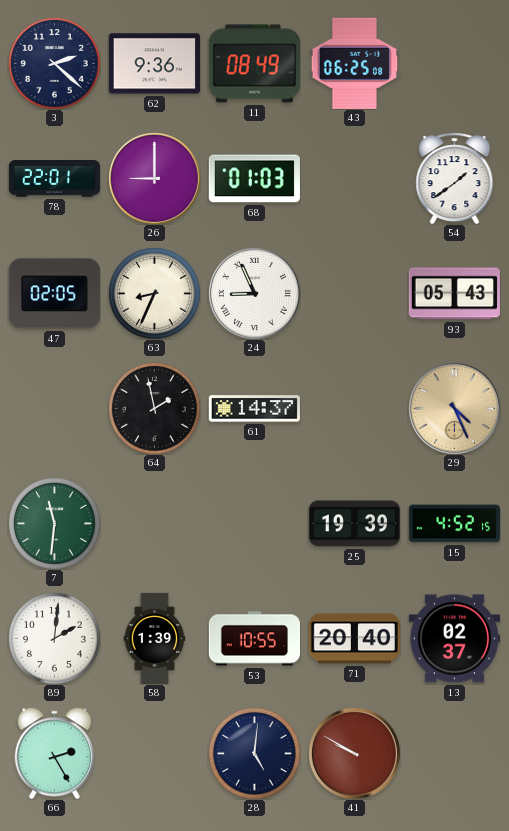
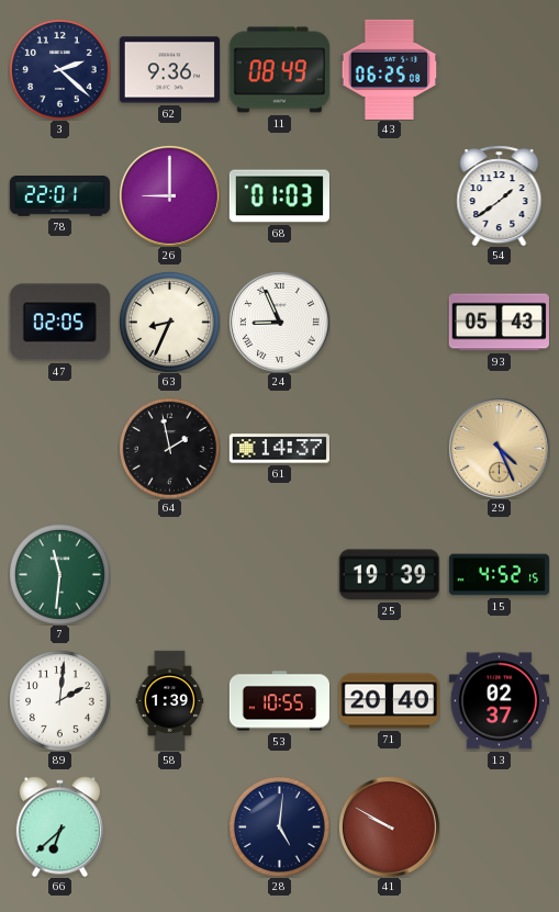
66: 2:25 -> 6:38
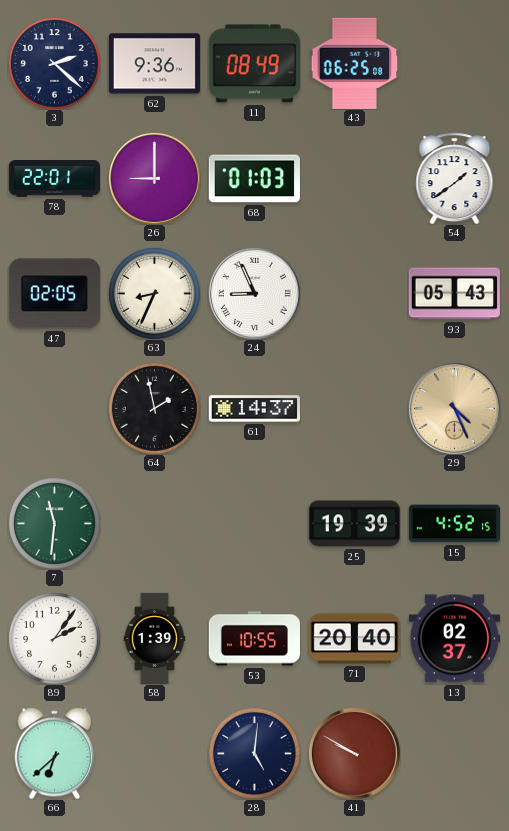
89: 2:01 -> 2:06
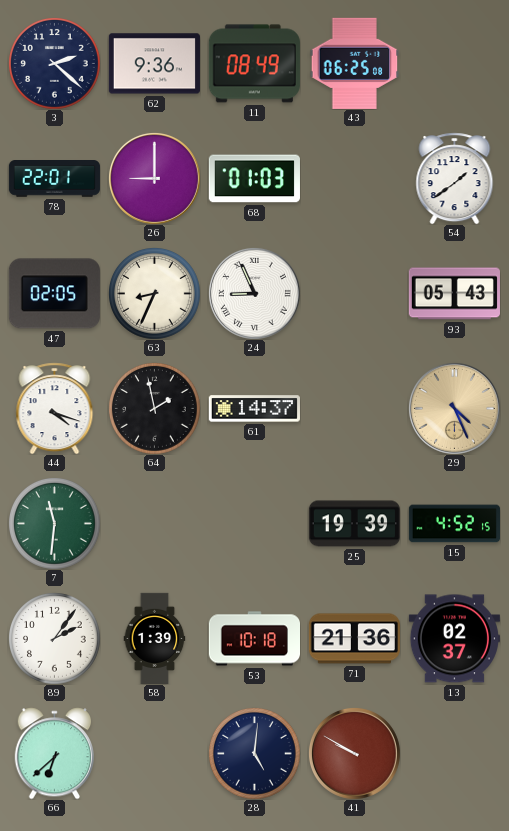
44: none -> 4:18
53: 10:55 -> 10:18
71: 20:40 -> 21:36
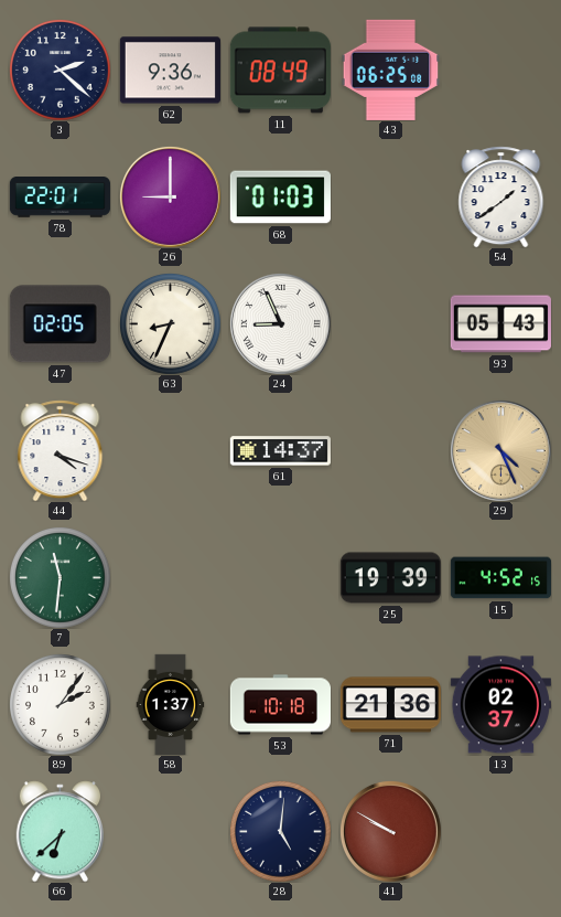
64: 1:58 -> none
58: 1:39 -> 1:37
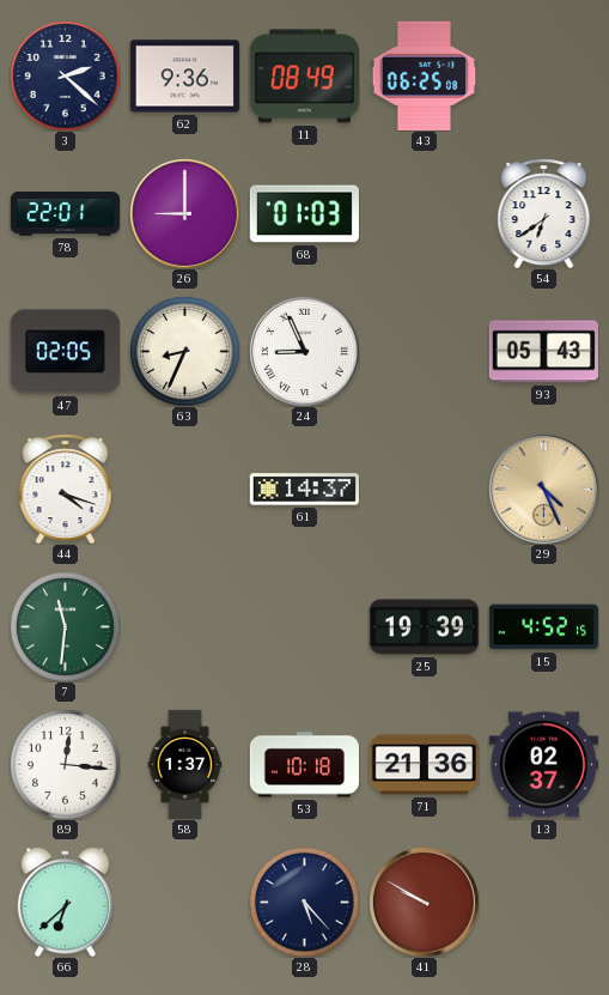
54: 1:39 -> 6:39
89: 2:06 -> 12:16
28: 5:01 -> 5:23
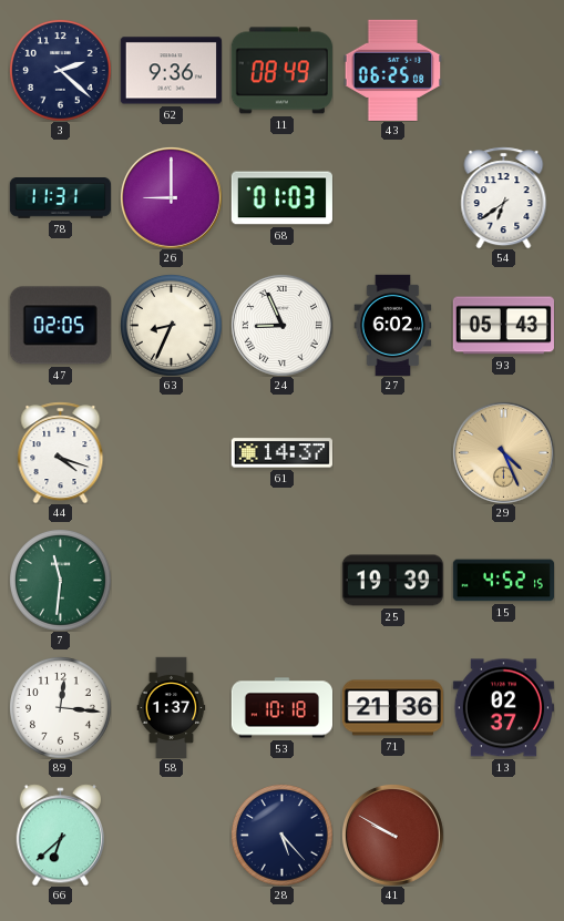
78: 22:01 -> 11:31
27: none -> 6:02
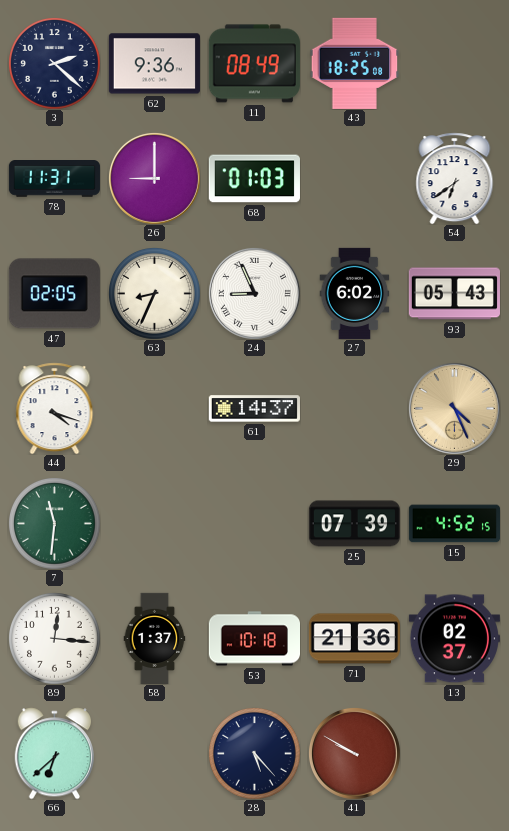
43: 06:25 -> 18:25
25: 19:39 -> 07:39
